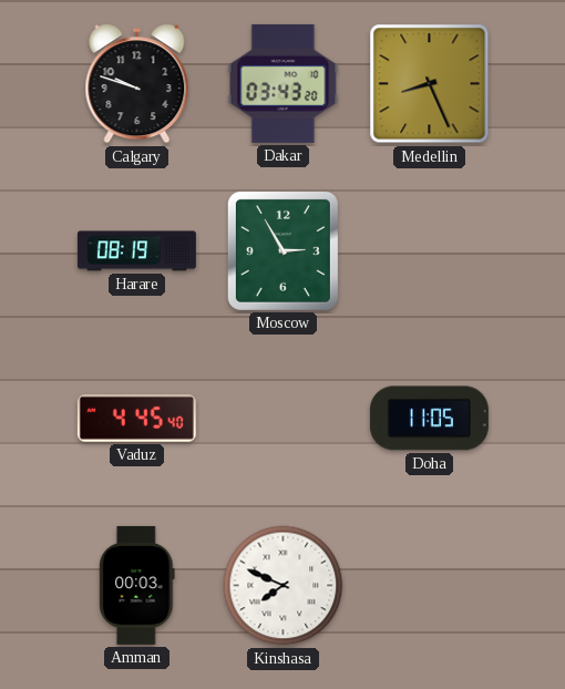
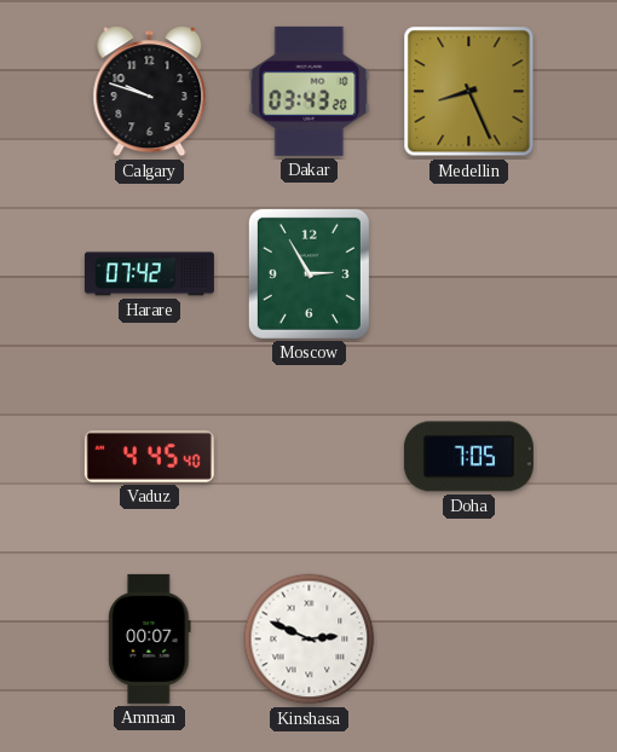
Harare: 08:19 -> 07:42
Doha: 11:05 -> 7:05
Amman: 00:03 -> 00:07
Kinshasa: 7:49 -> 2:49
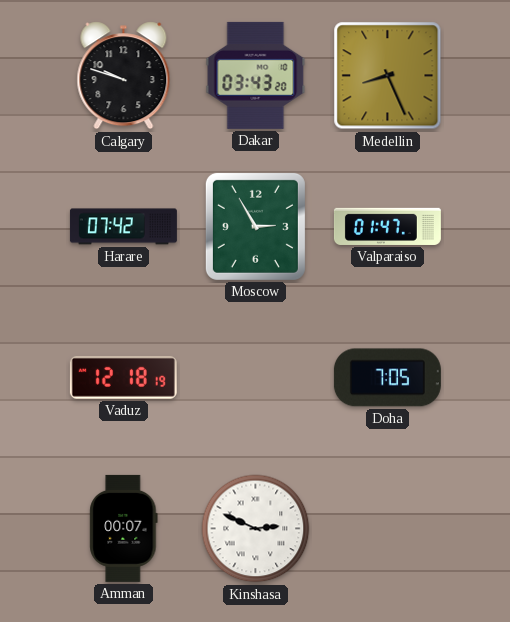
Valparaiso: none -> 01:47
Vaduz: 4:45 -> 12:18
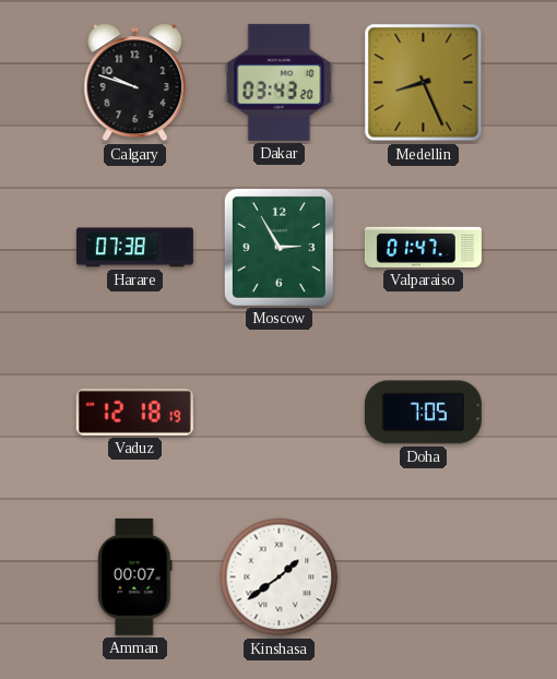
Harare: 07:42 -> 07:38
Kinshasa: 2:49 -> 1:39
